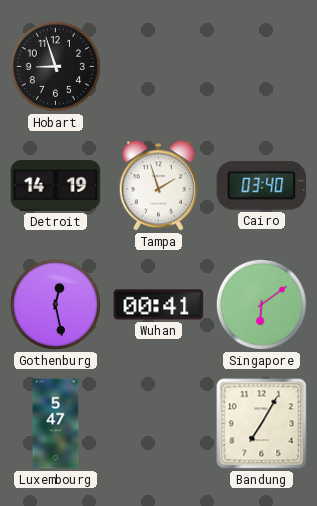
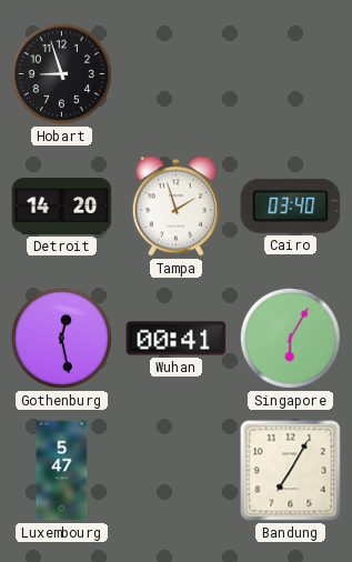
Detroit: 14:19 -> 14:20
Singapore: 6:09 -> 6:05
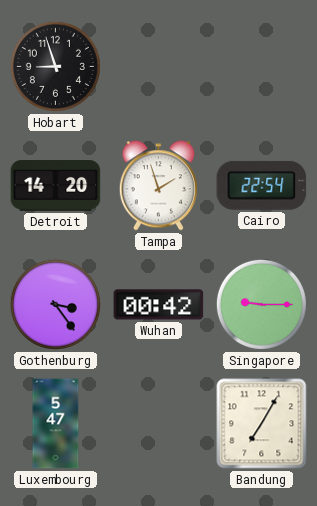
Cairo: 03:40 -> 22:54
Gothenburg: 12:28 -> 3:24
Wuhan: 00:41 -> 00:42
Singapore: 6:05 -> 9:15
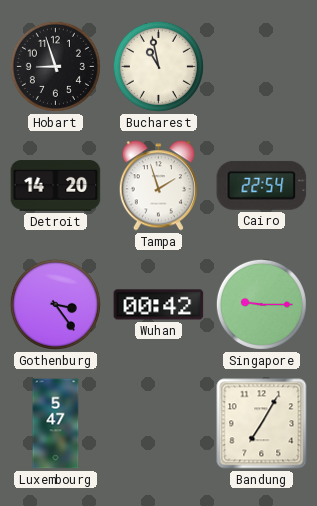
Bucharest: none -> 10:58
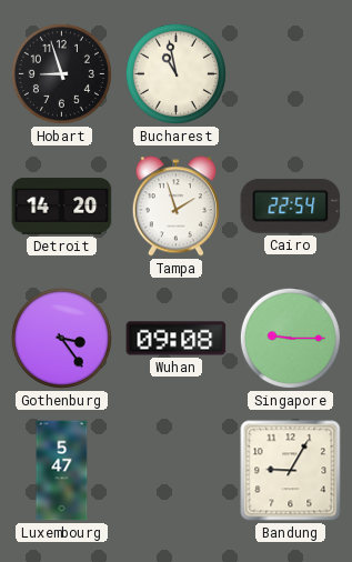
Wuhan: 00:42 -> 09:08
Bandung: 7:05 -> 9:05
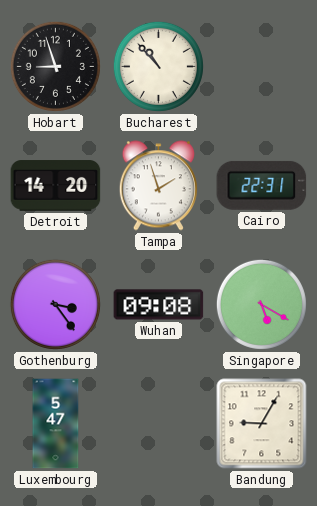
Bucharest: 10:58 -> 10:53
Cairo: 22:54 -> 22:31
Singapore: 9:15 -> 5:20
